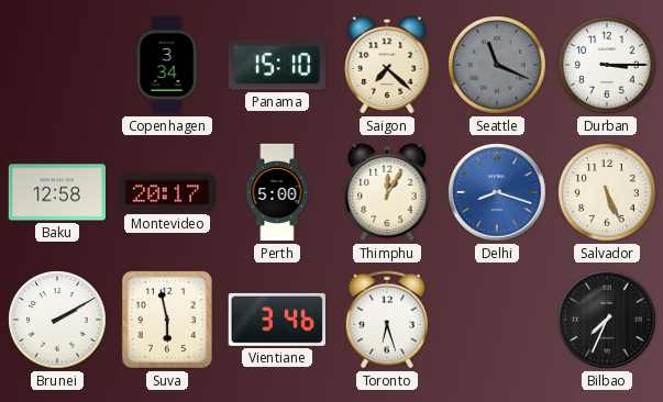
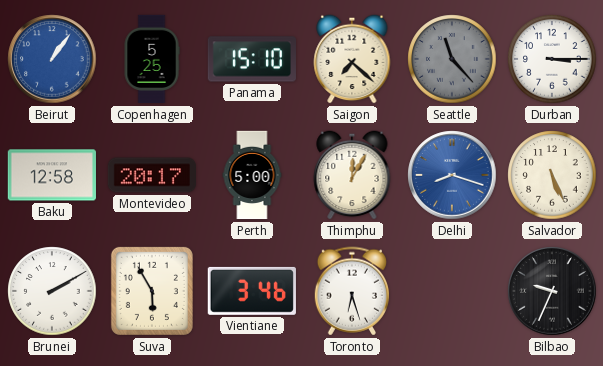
Beirut: none -> 1:06
Copenhagen: 3:34 -> 5:25
Seattle: 11:19 -> 11:23
Suva: 5:58 -> 5:55
Bilbao: 7:34 -> 9:34
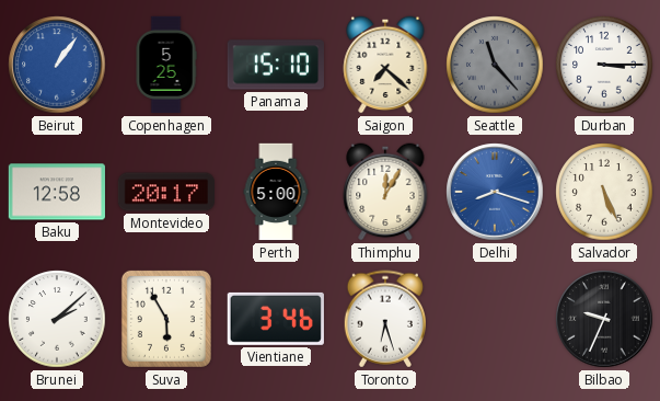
Brunei: 2:10 -> 2:08
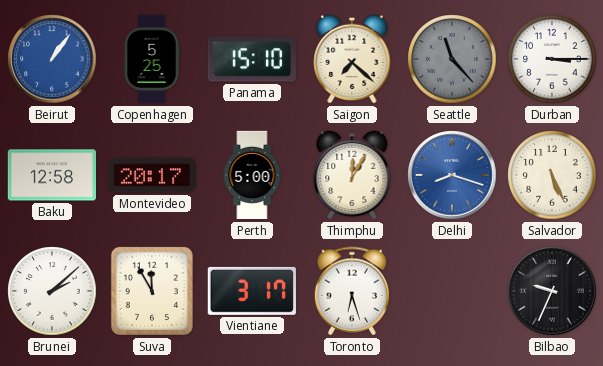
Suva: 5:55 -> 11:55
Vientiane: 3:46 -> 3:17
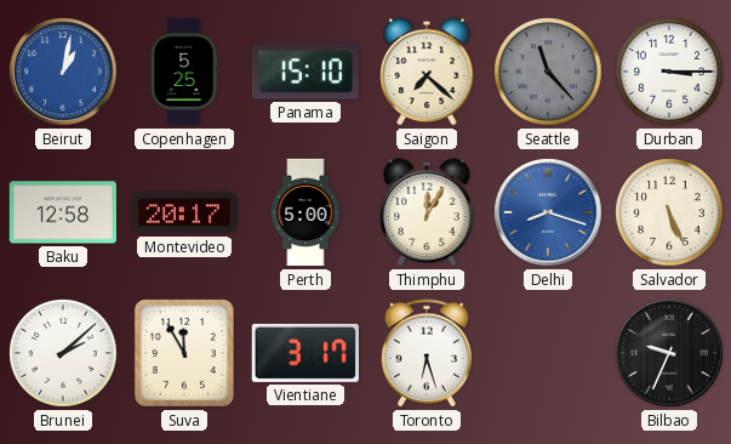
Beirut: 1:06 -> 1:02
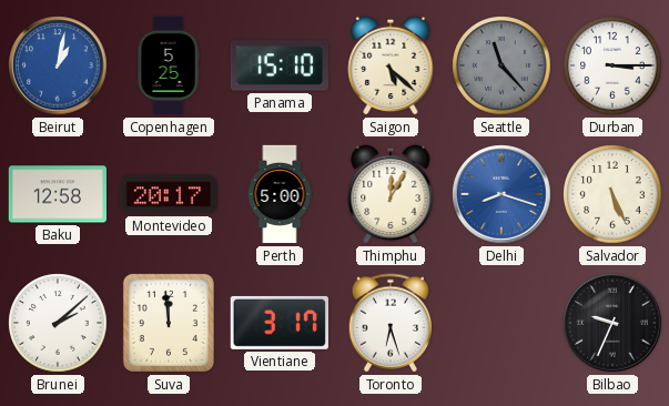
Saigon: 7:22 -> 5:22
Suva: 11:55 -> 11:59
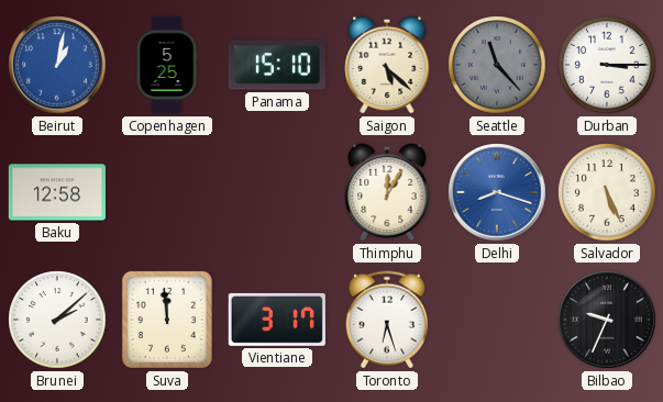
Montevideo: 20:17 -> none
Perth: 5:00 -> none
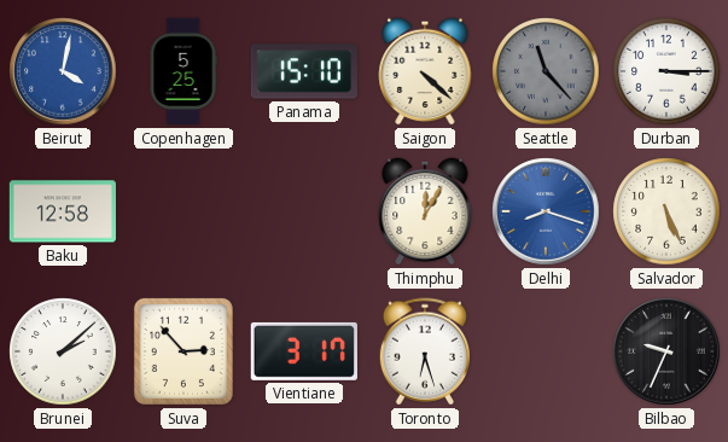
Beirut: 1:02 -> 4:02
Saigon: 5:22 -> 4:22
Suva: 11:59 -> 2:53
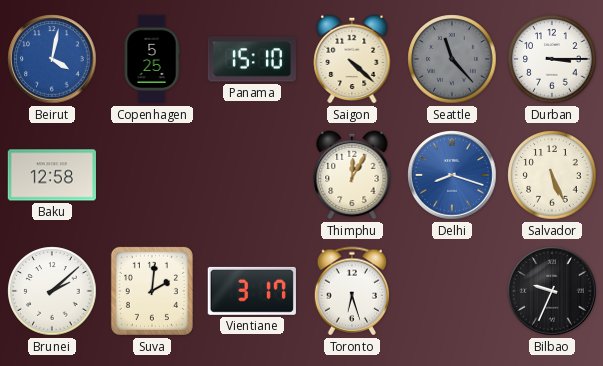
Suva: 2:53 -> 2:01
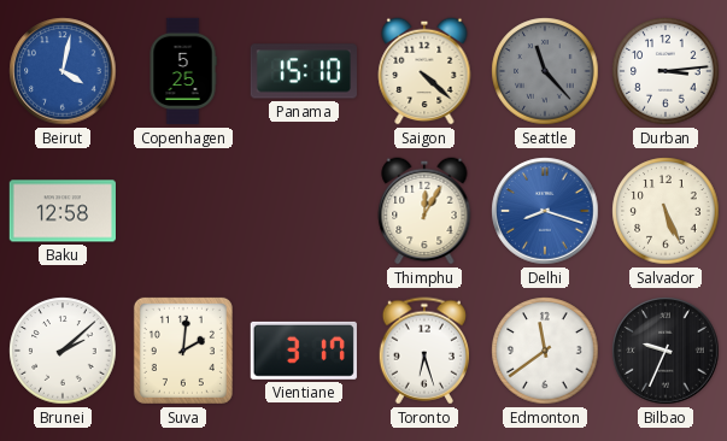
Durban: 3:15 -> 3:14
Edmonton: none -> 11:39
